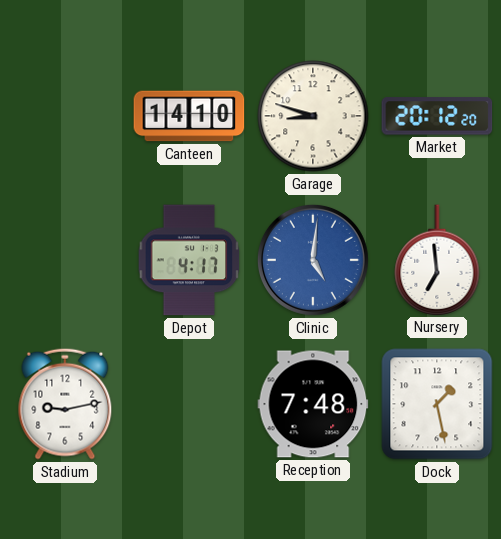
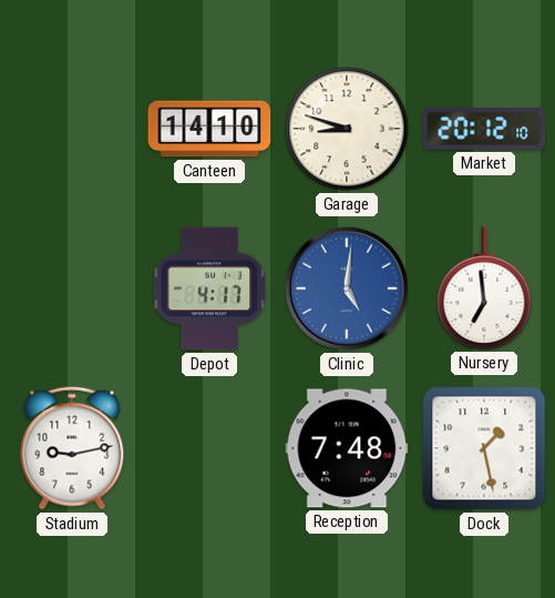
Market: 20:12:20 -> 20:12:10
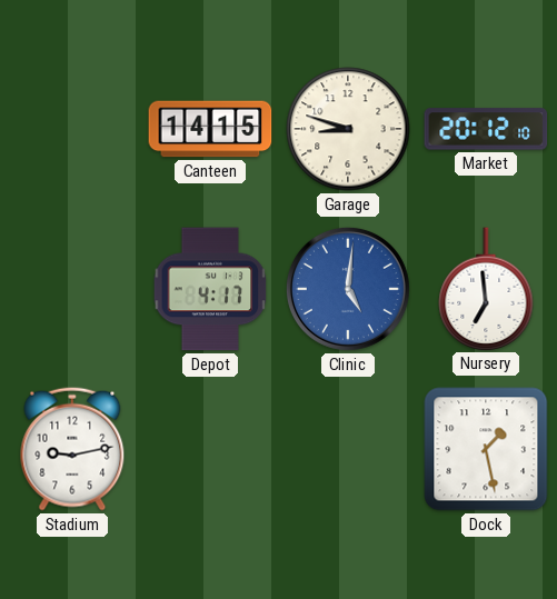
Canteen: 14:10 -> 14:15
Reception: 7:48 -> none
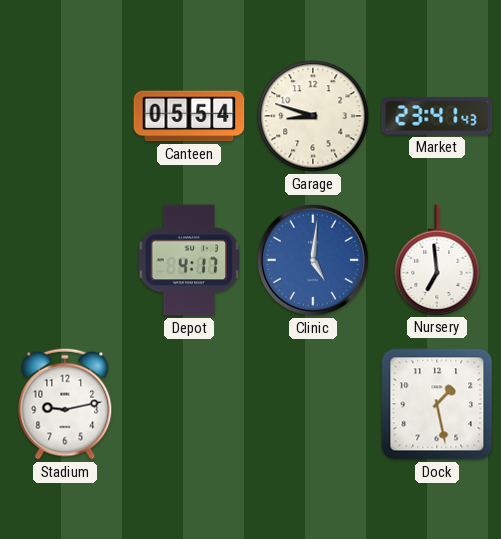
Canteen: 14:15 -> 05:54
Market: 20:12 -> 23:41
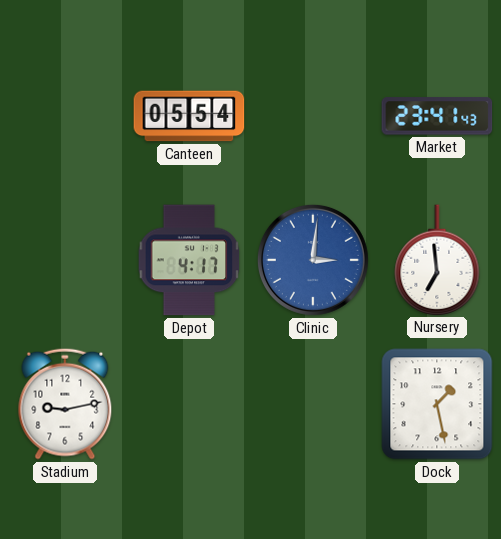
Garage: 8:48 -> none
Clinic: 5:01 -> 3:01
